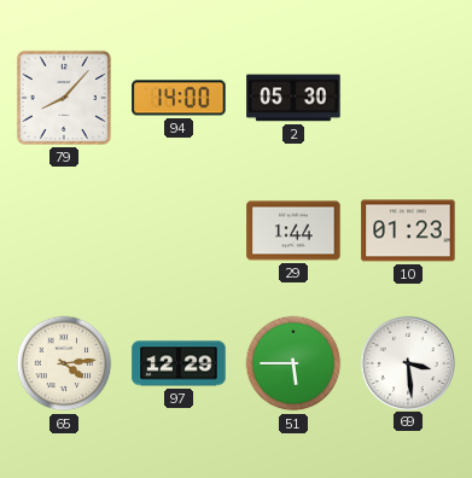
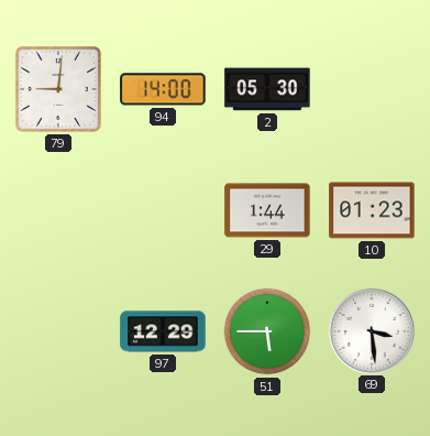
79: 8:07 -> 9:01
65: 4:14 -> none
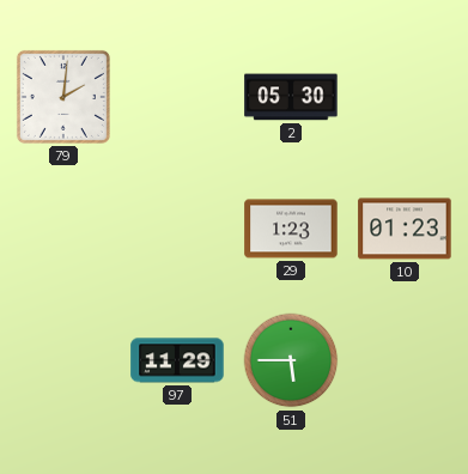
79: 9:01 -> 2:01
94: 14:00 -> none
29: 1:44 -> 1:23
97: 12:29 -> 11:29
69: 3:29 -> none
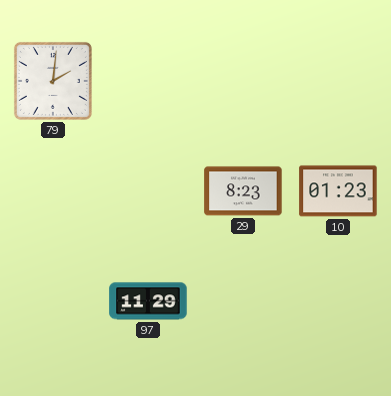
2: 05:30 -> none
29: 1:23 -> 8:23
51: 5:45 -> none
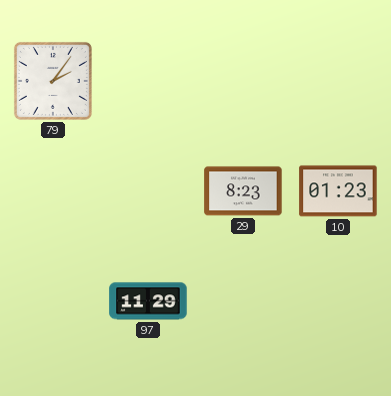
79: 2:01 -> 2:06
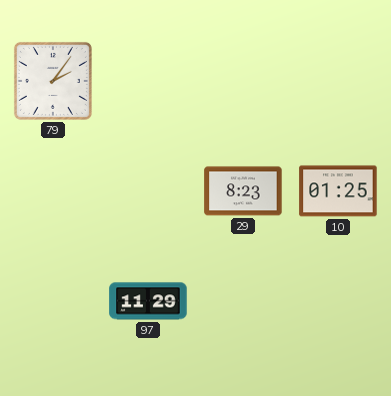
10: 01:23 -> 01:25
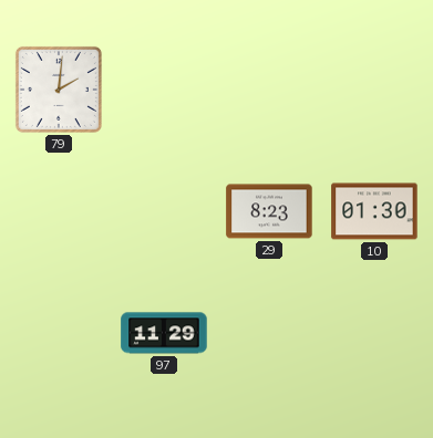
79: 2:06 -> 2:01
10: 01:25 -> 01:30
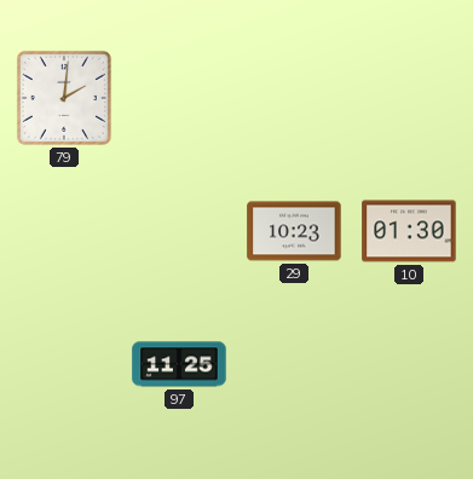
29: 8:23 -> 10:23
97: 11:29 -> 11:25
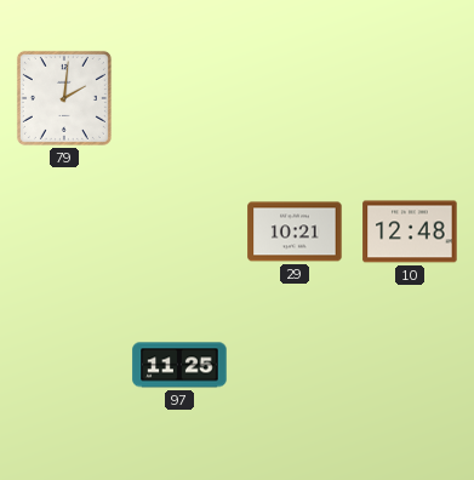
29: 10:23 -> 10:21
10: 01:30 -> 12:48
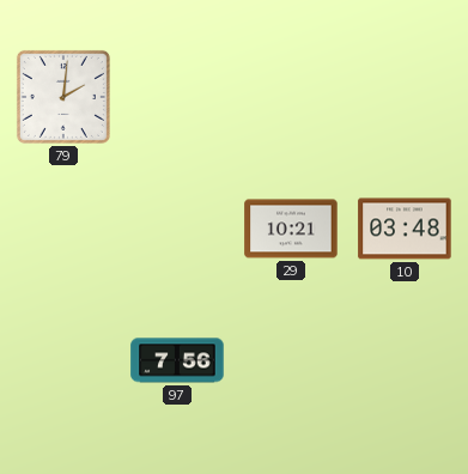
10: 12:48 -> 03:48
97: 11:25 -> 7:56
